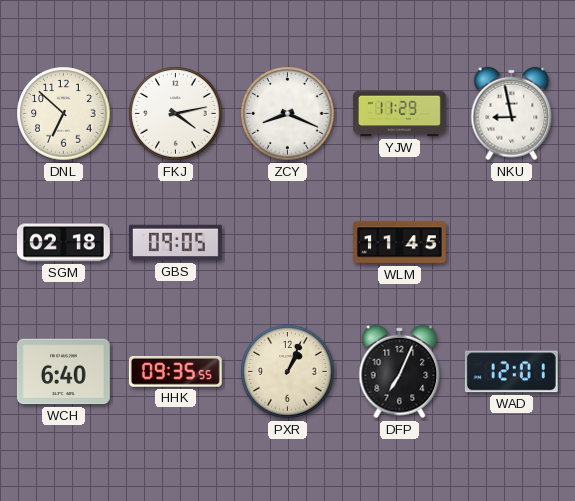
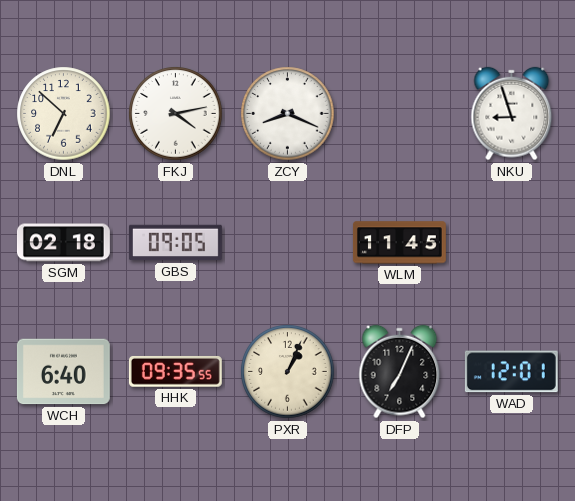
YJW: 11:29 -> none
NKU: 8:58 -> 8:57
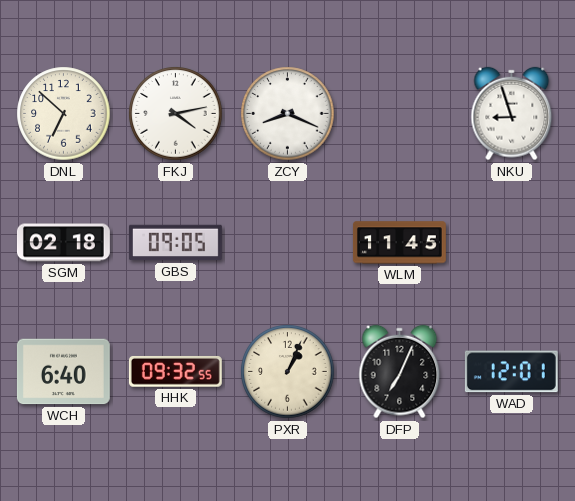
HHK: 09:35 -> 09:32
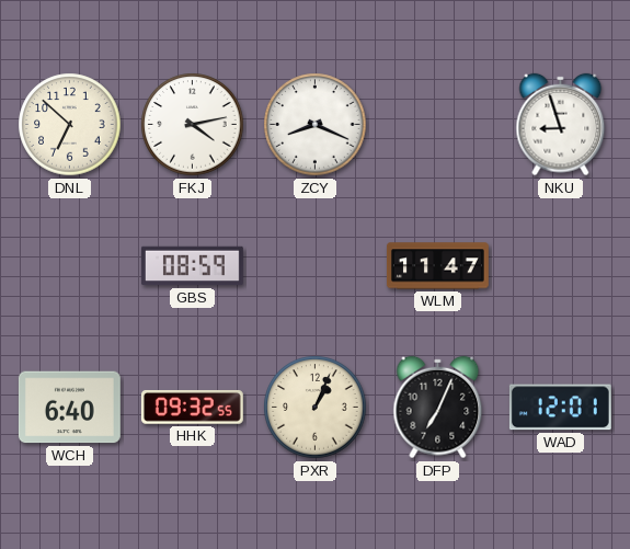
SGM: 02:18 -> none
GBS: 09:05 -> 08:59
WLM: 11:45 -> 11:47
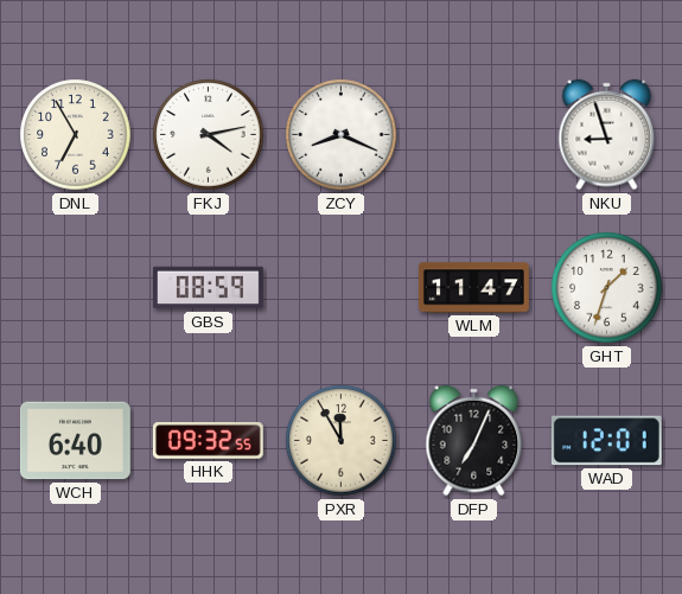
DNL: 6:52 -> 6:55
GHT: none -> 1:33
PXR: 1:04 -> 11:55
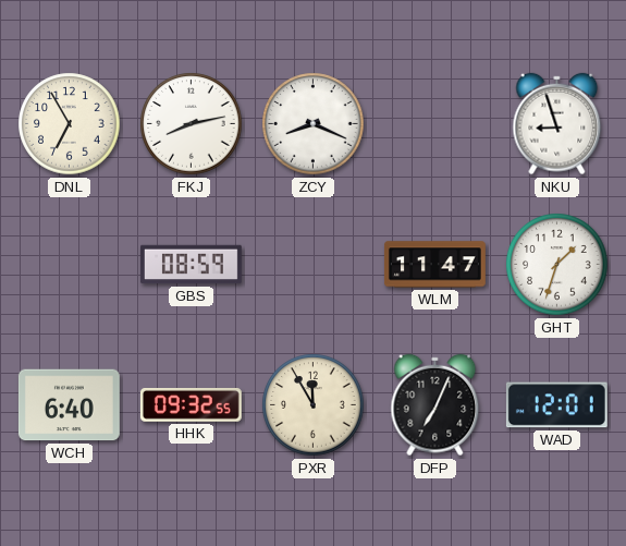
FKJ: 4:13 -> 8:13
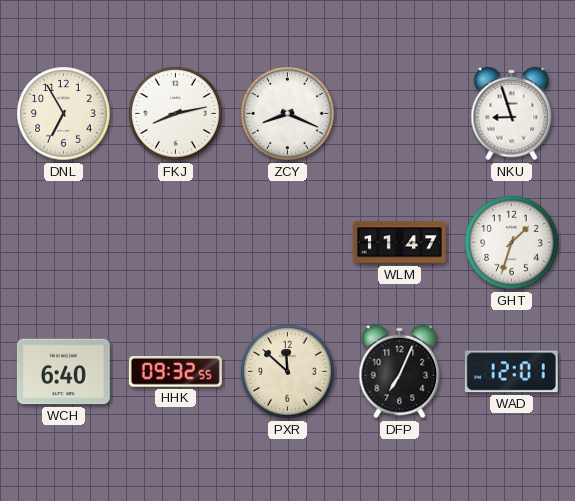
GBS: 08:59 -> none
PXR: 11:55 -> 11:52
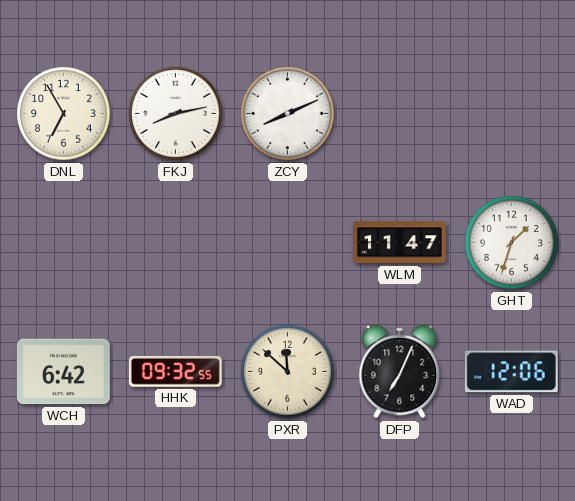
ZCY: 8:19 -> 8:11
NKU: 8:57 -> none
WCH: 6:40 -> 6:42
WAD: 12:01 -> 12:06
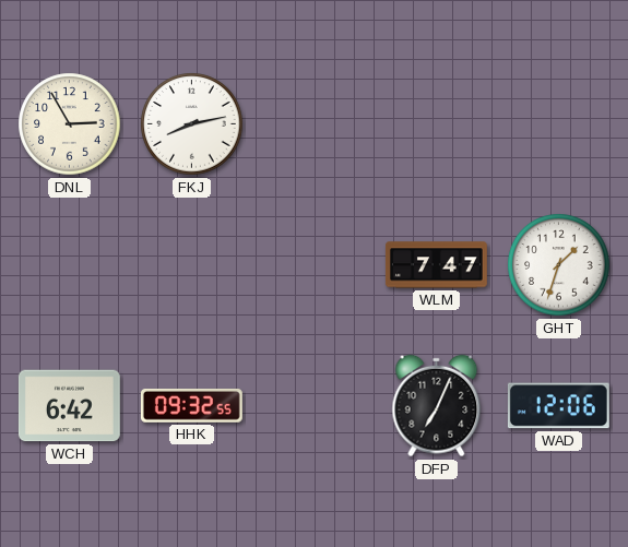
DNL: 6:55 -> 2:55
ZCY: 8:11 -> none
WLM: 11:47 -> 7:47
PXR: 11:52 -> none
